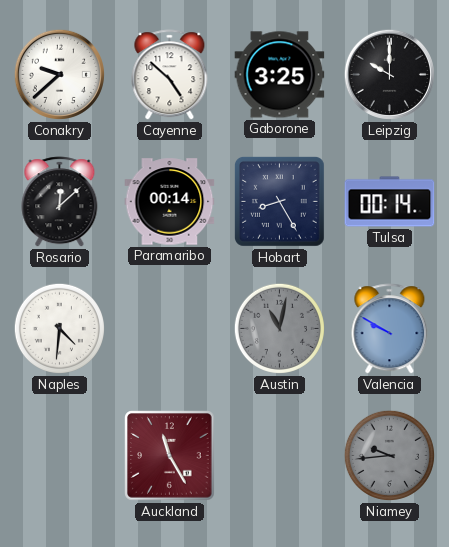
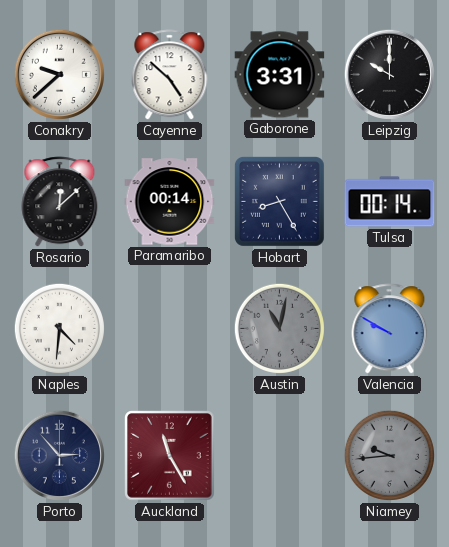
Gaborone: 3:25 -> 3:31
Porto: none -> 2:53
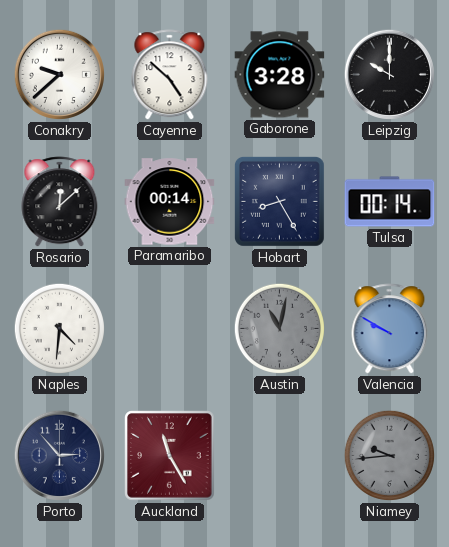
Gaborone: 3:31 -> 3:28
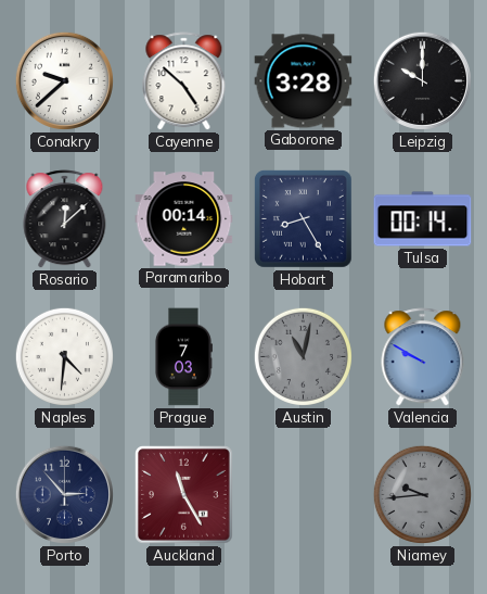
Prague: none -> 7:03
